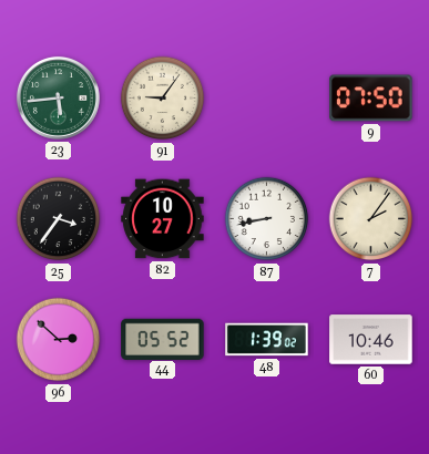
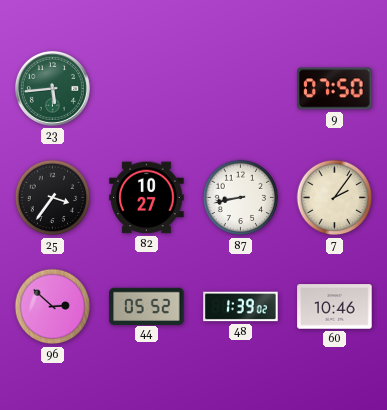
91: 9:06 -> none
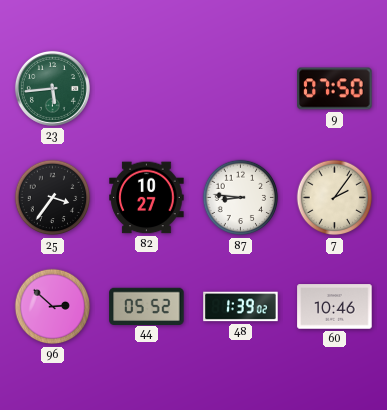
87: 8:43 -> 8:46
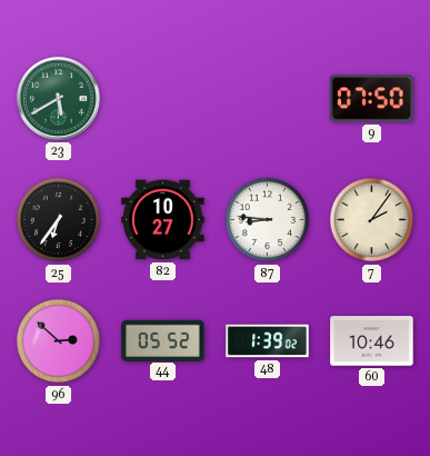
23: 5:44 -> 5:40
25: 3:36 -> 6:36
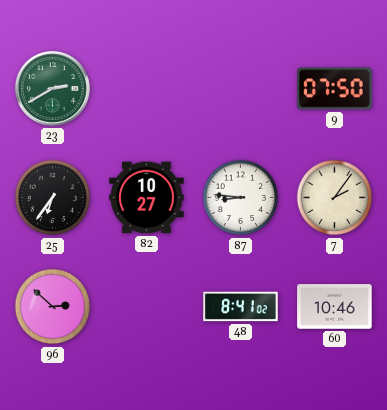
23: 5:40 -> 2:40
44: 05:52 -> none
48: 1:39 -> 8:41
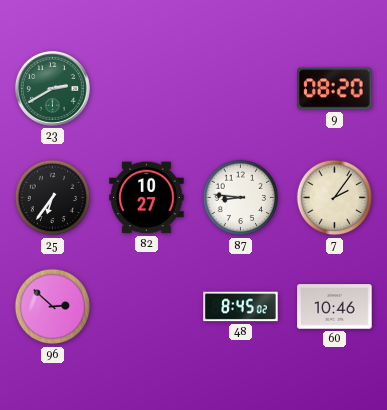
9: 07:50 -> 08:20
48: 8:41 -> 8:45
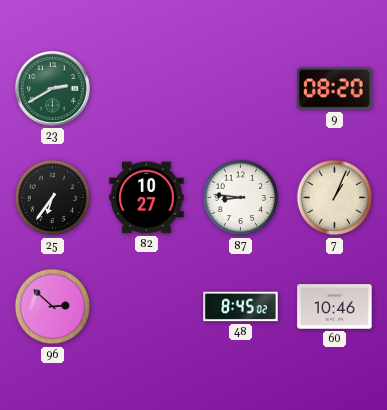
7: 2:06 -> 1:04
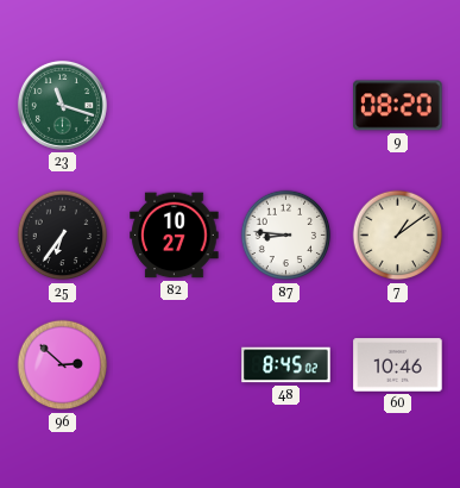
23: 2:40 -> 11:18
7: 1:04 -> 1:09
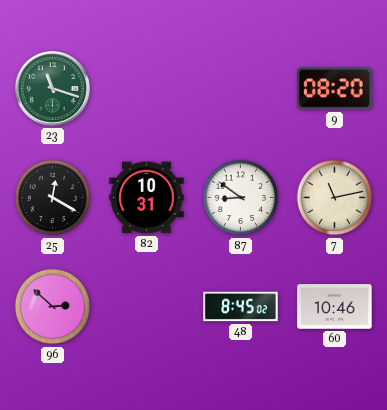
25: 6:36 -> 12:20
82: 10:27 -> 10:31
87: 8:46 -> 8:51
7: 1:09 -> 11:13
